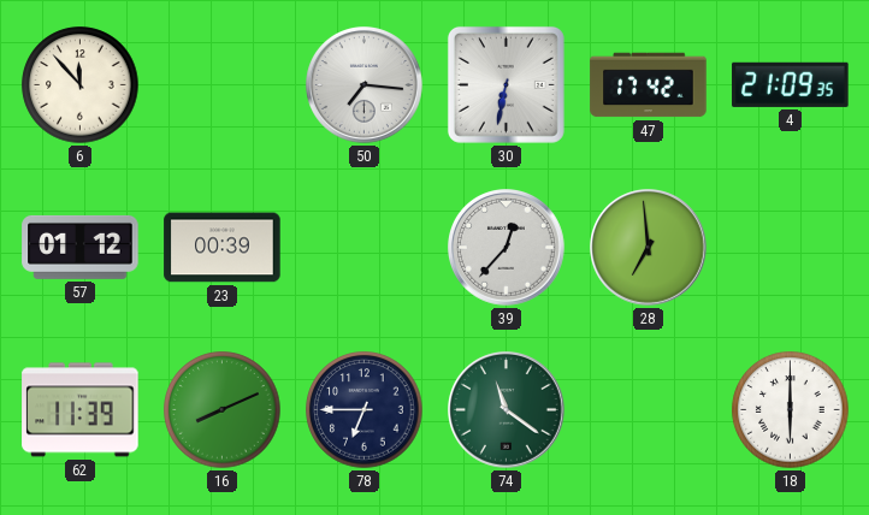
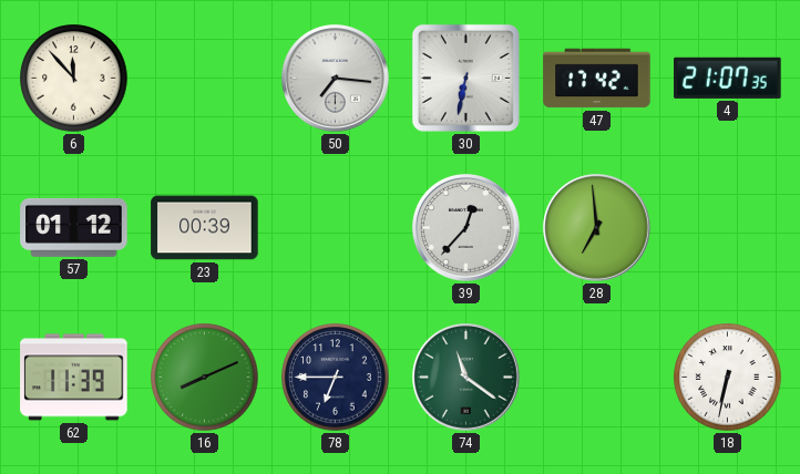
4: 21:09 -> 21:07
18: 6:00 -> 6:32
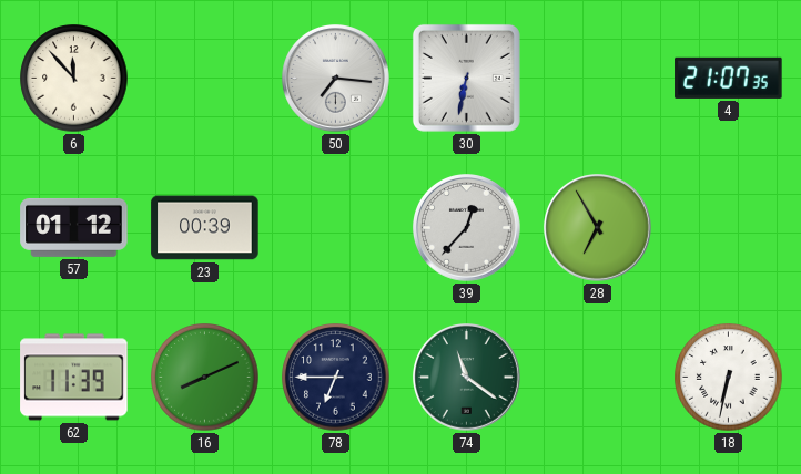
47: 17:42 -> none
28: 6:59 -> 6:55
